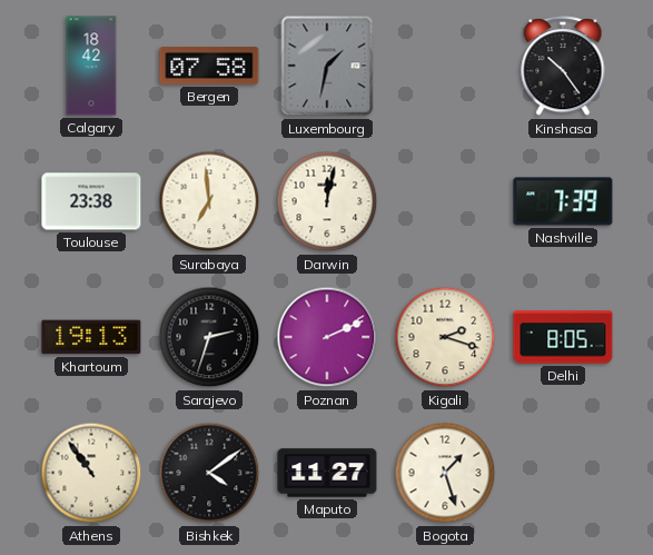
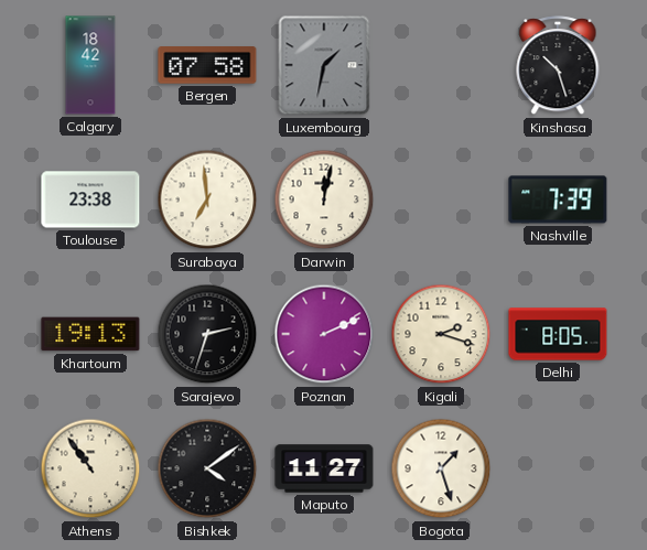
Kinshasa: 10:24 -> 10:27
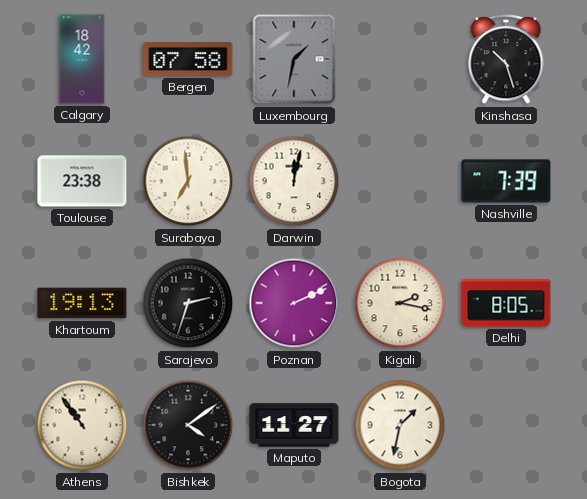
Kigali: 2:18 -> 2:17
Bogota: 1:27 -> 1:32
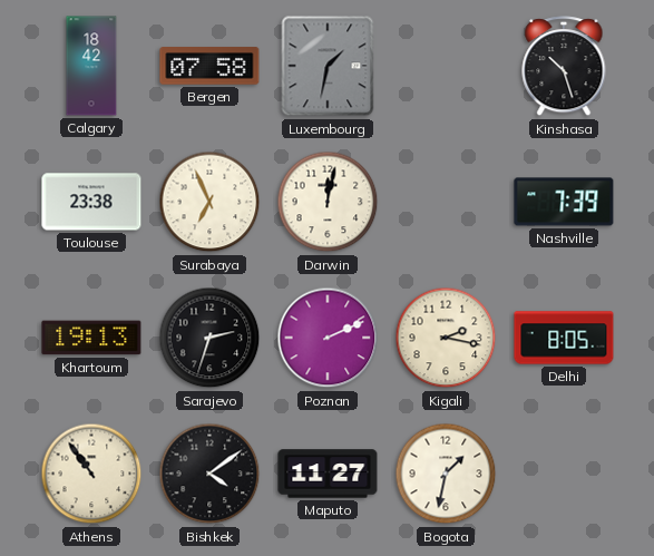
Surabaya: 6:59 -> 6:56
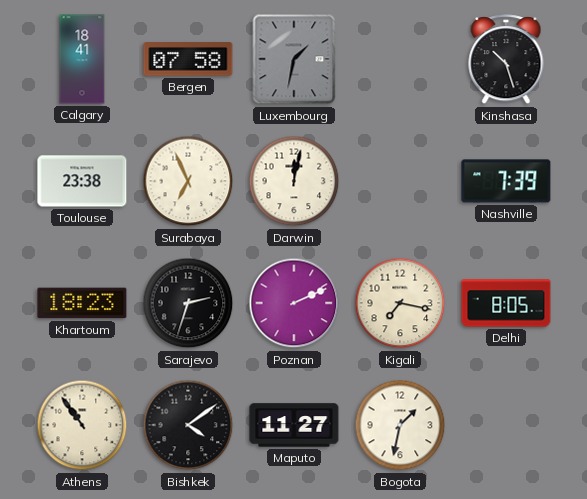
Calgary: 18:42 -> 18:41
Khartoum: 19:13 -> 18:23
Kigali: 2:17 -> 7:17
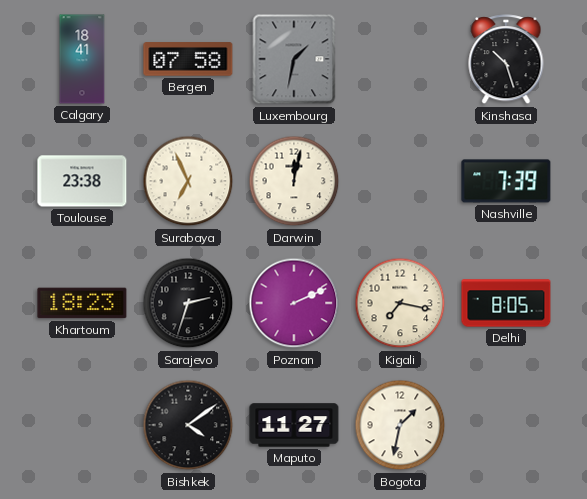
Athens: 10:54 -> none
